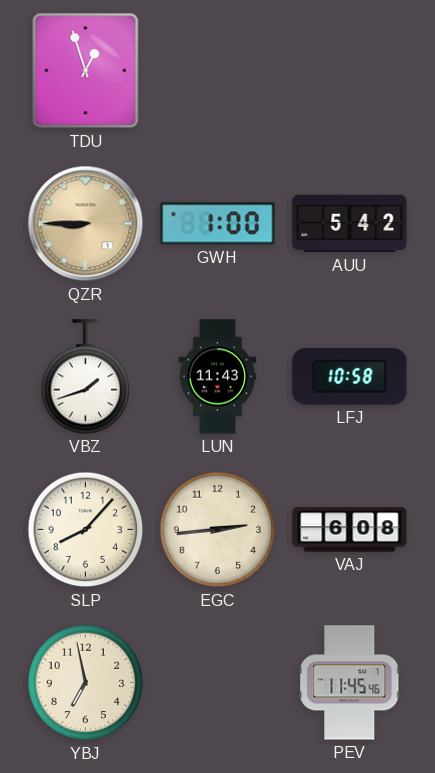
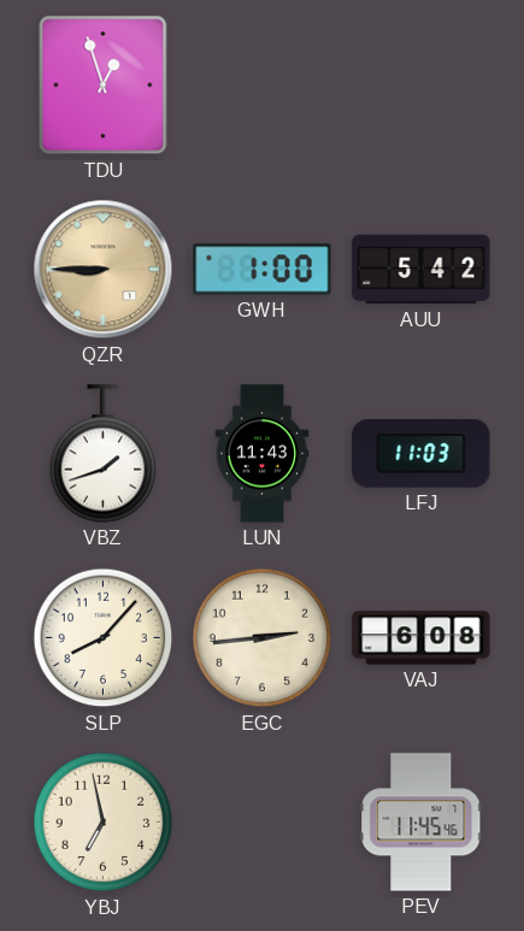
LFJ: 10:58 -> 11:03
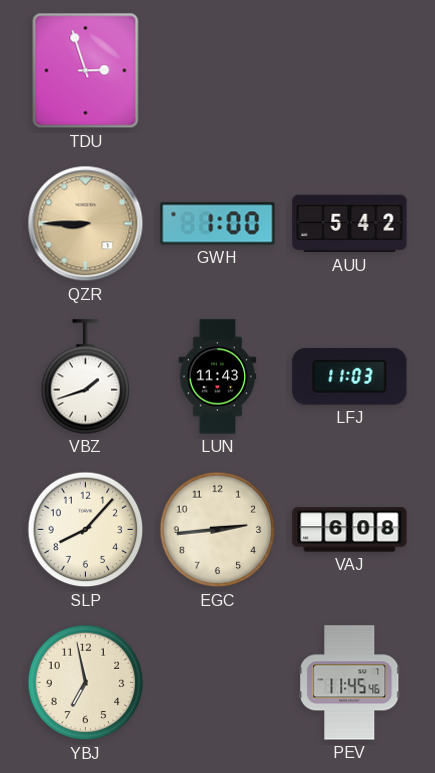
TDU: 12:57 -> 2:57
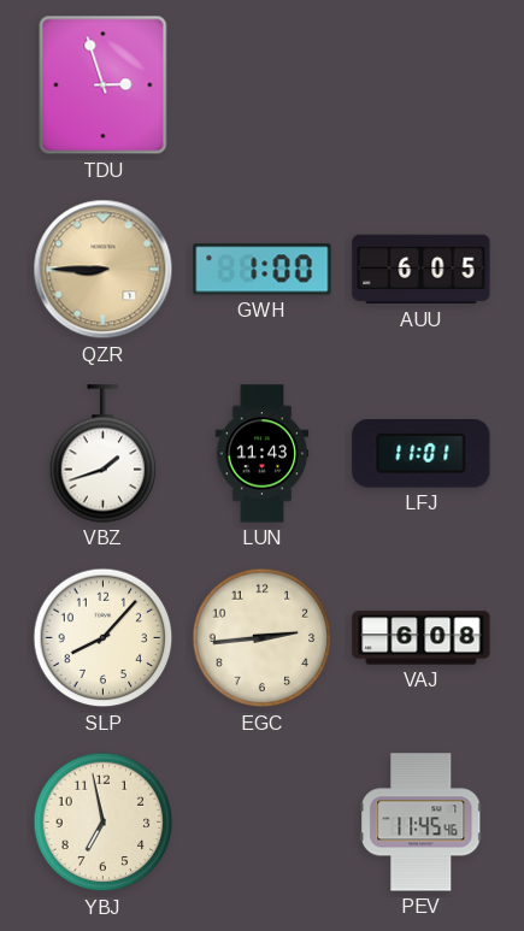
AUU: 5:42 -> 6:05
LFJ: 11:03 -> 11:01
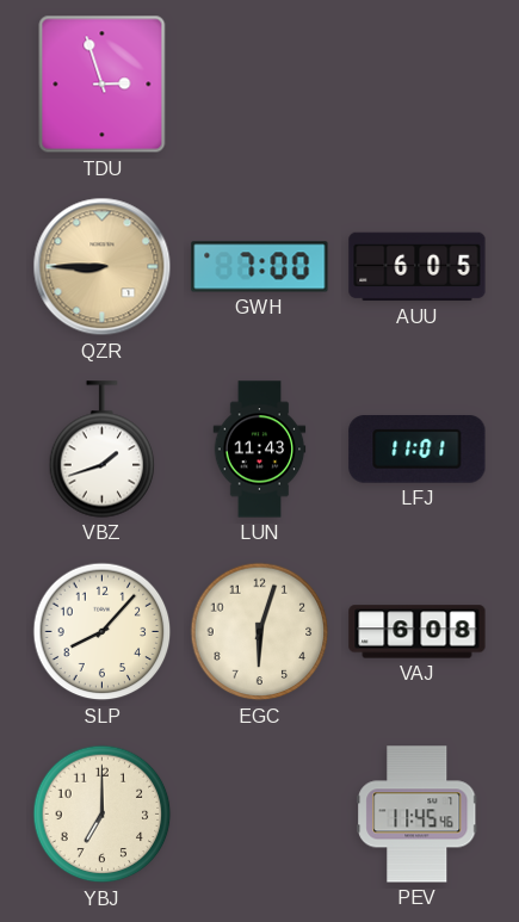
GWH: 1:00 -> 7:00
EGC: 2:44 -> 6:03
YBJ: 6:58 -> 7:00
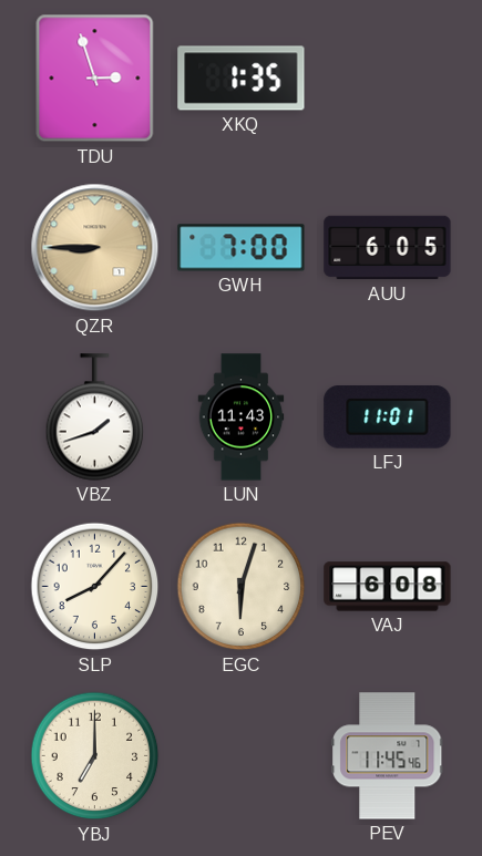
XKQ: none -> 1:35
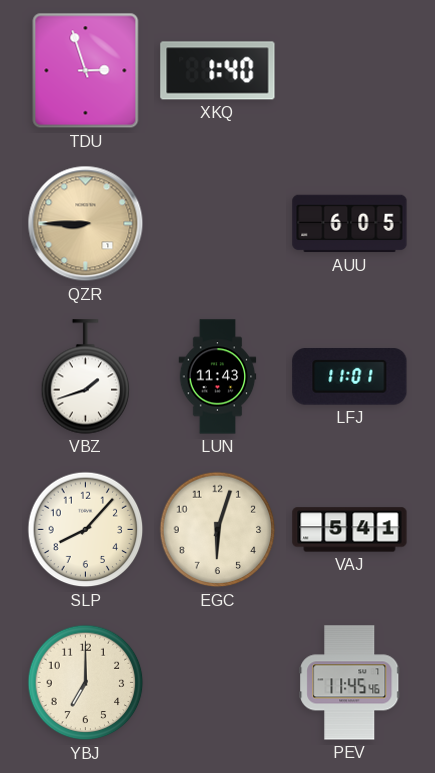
XKQ: 1:35 -> 1:40
GWH: 7:00 -> none
VAJ: 6:08 -> 5:41
